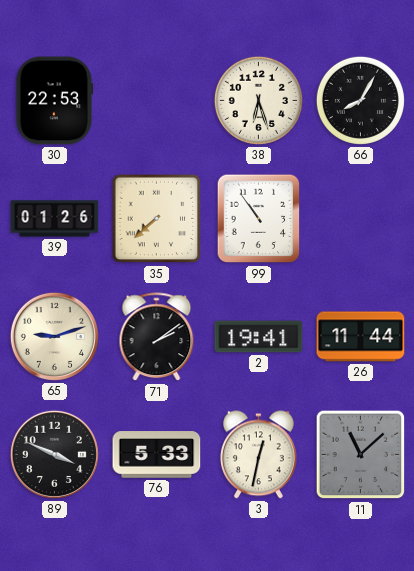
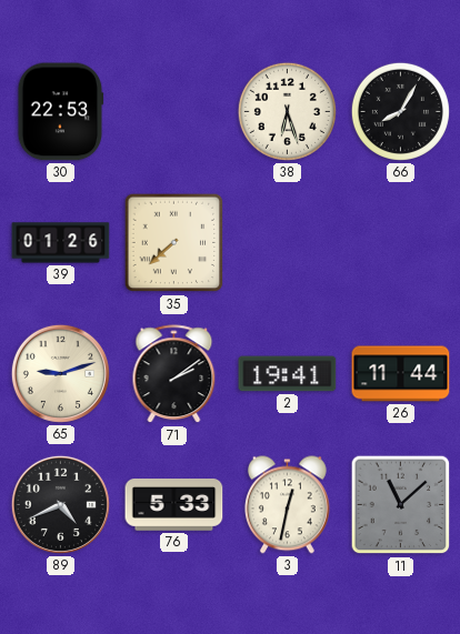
99: 10:54 -> none
89: 3:49 -> 4:41
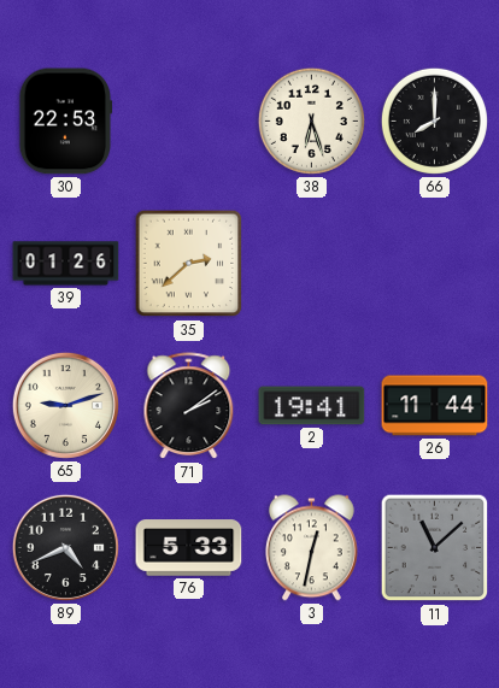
66: 8:05 -> 8:00
35: 7:38 -> 2:38
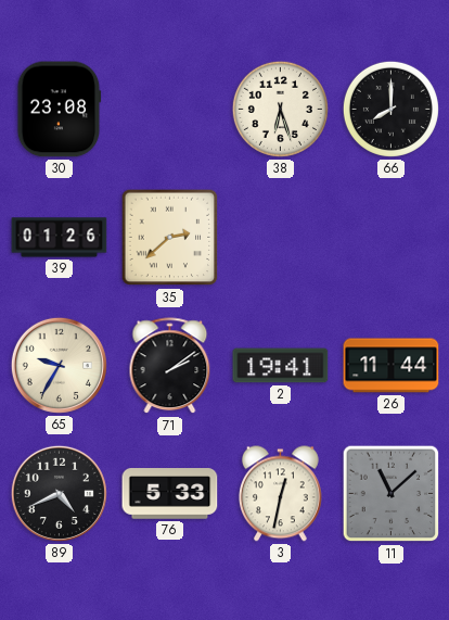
30: 22:53 -> 23:08
65: 9:12 -> 9:35
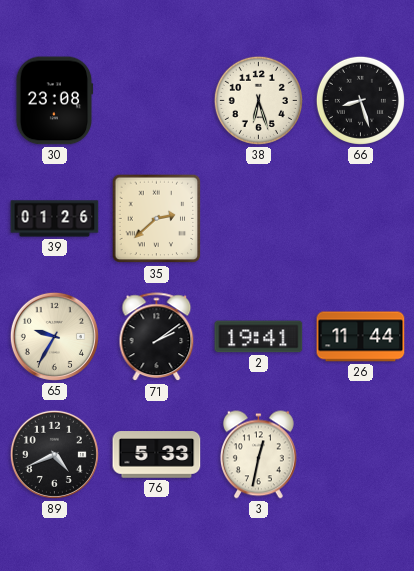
66: 8:00 -> 8:27
11: 11:08 -> none
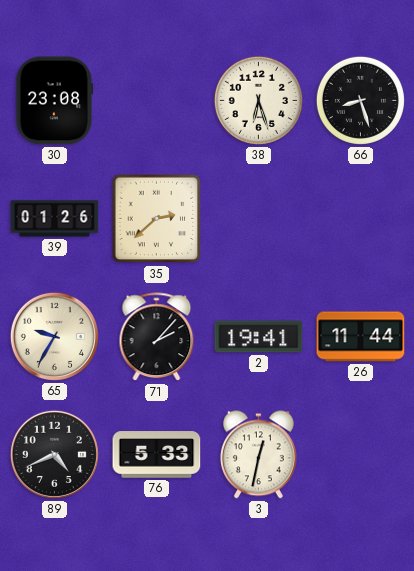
71: 2:09 -> 2:07
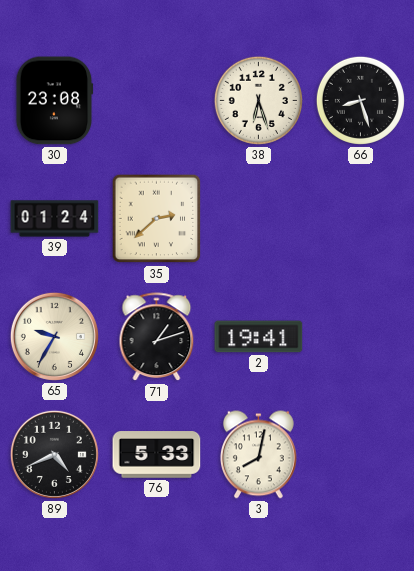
39: 01:26 -> 01:24
71: 2:07 -> 1:12
26: 11:44 -> none
3: 12:32 -> 8:02
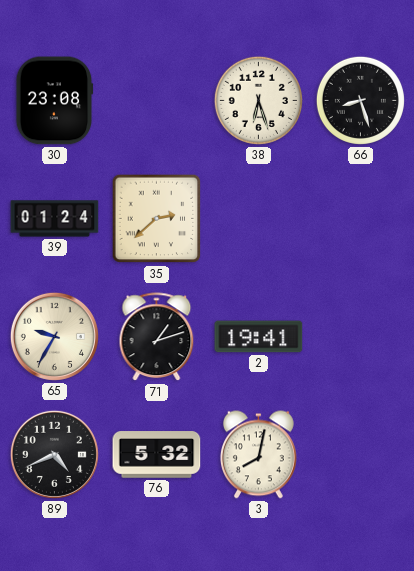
76: 5:33 -> 5:32
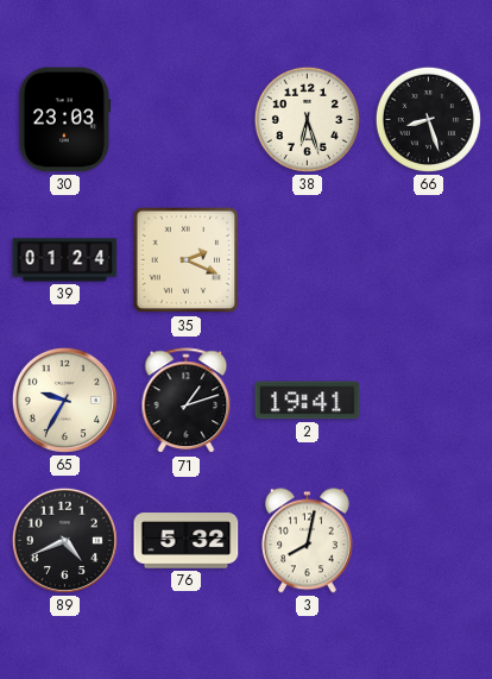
30: 23:08 -> 23:03
35: 2:38 -> 2:19
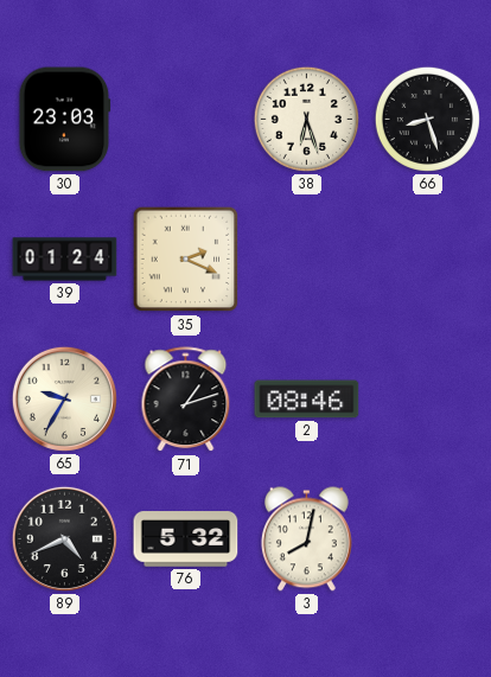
2: 19:41 -> 08:46
